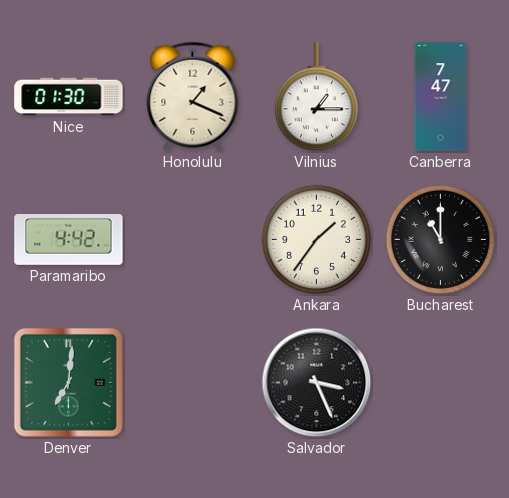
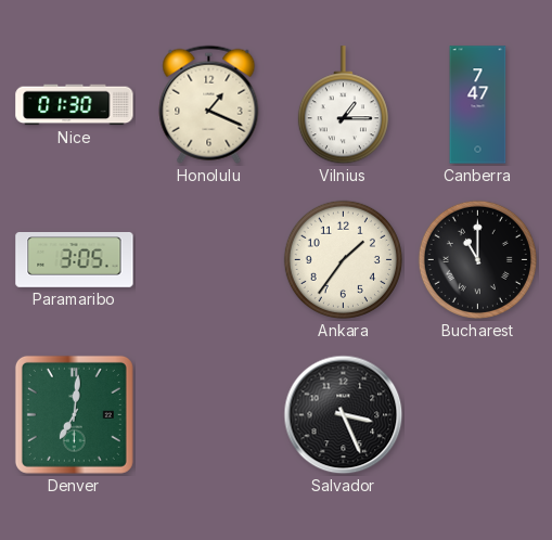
Paramaribo: 4:42 -> 3:05
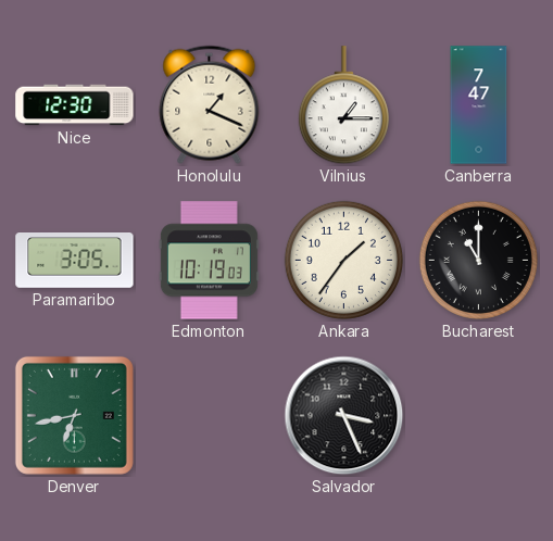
Nice: 01:30 -> 12:30
Edmonton: none -> 10:19
Denver: 7:01 -> 6:43
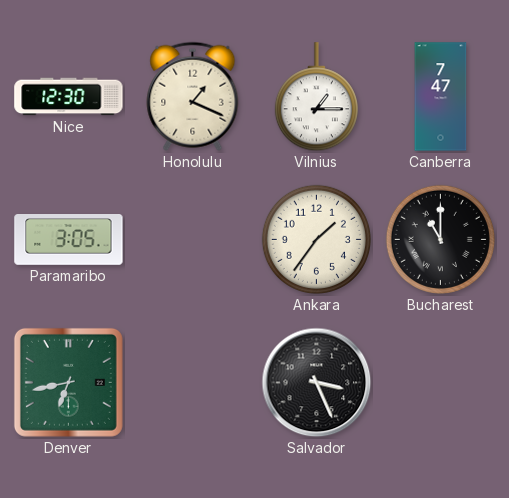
Edmonton: 10:19 -> none
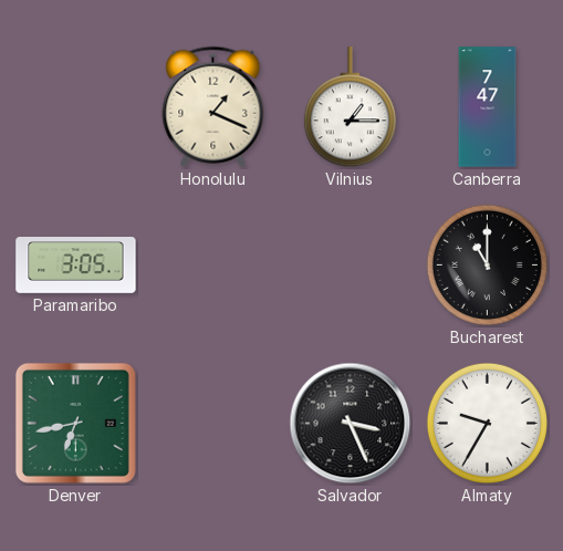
Nice: 12:30 -> none
Ankara: 1:36 -> none
Almaty: none -> 9:35
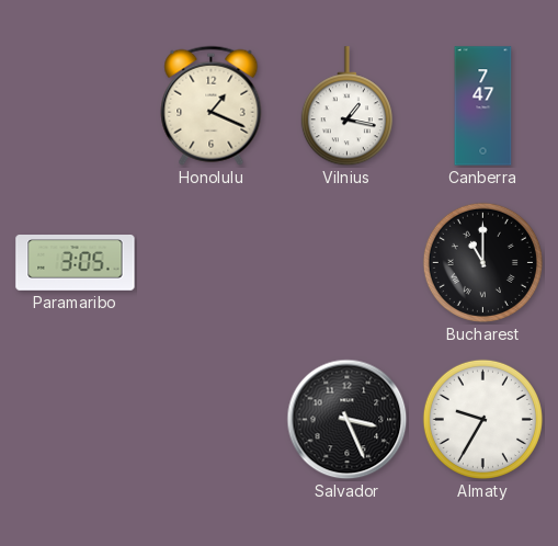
Vilnius: 1:15 -> 1:17
Denver: 6:43 -> none
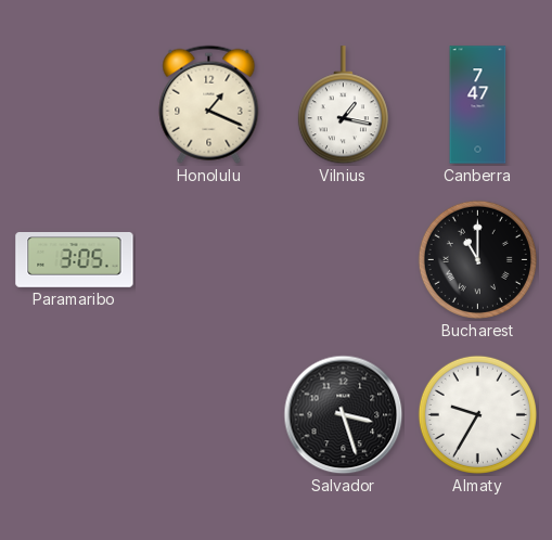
Salvador: 3:26 -> 3:27
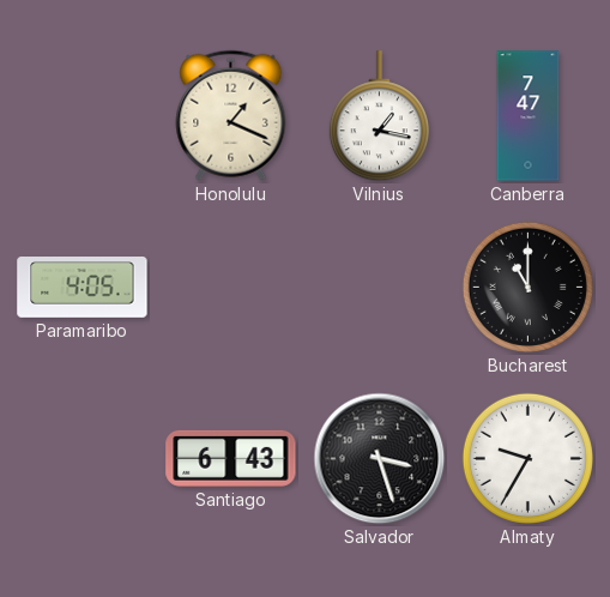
Paramaribo: 3:05 -> 4:05
Santiago: none -> 6:43
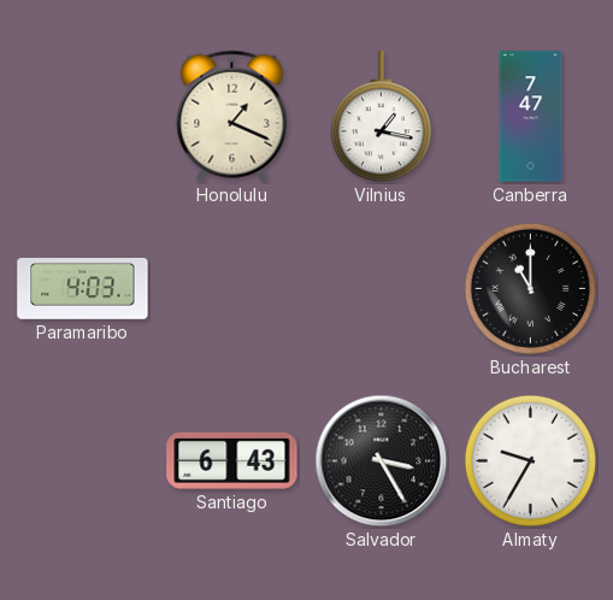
Paramaribo: 4:05 -> 4:03
Salvador: 3:27 -> 3:25
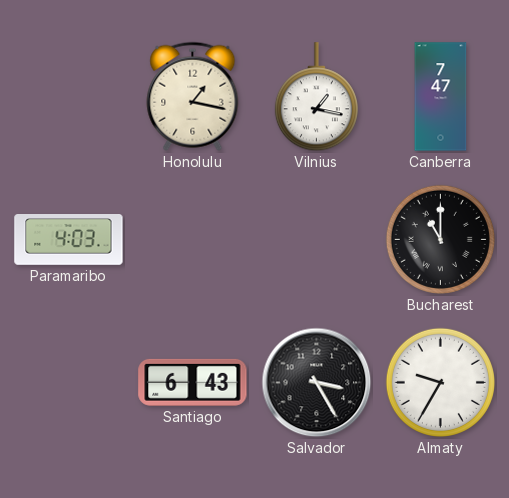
Honolulu: 1:19 -> 1:17
